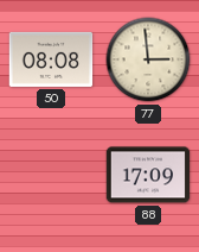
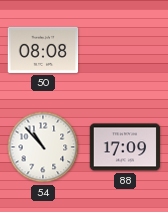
77: 2:59 -> none
54: none -> 10:53
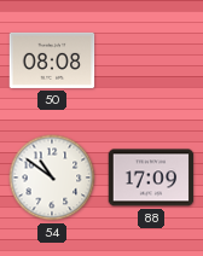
54: 10:53 -> 10:51
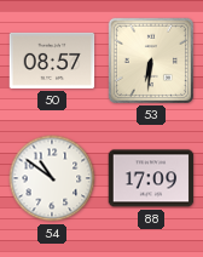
50: 08:08 -> 08:57
53: none -> 6:31
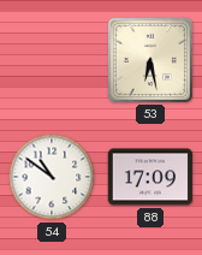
50: 08:57 -> none
53: 6:31 -> 6:28
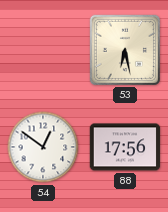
54: 10:51 -> 12:51
88: 17:09 -> 17:56
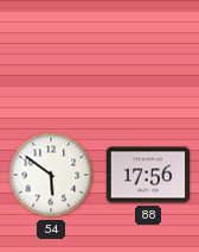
53: 6:28 -> none
54: 12:51 -> 5:51
